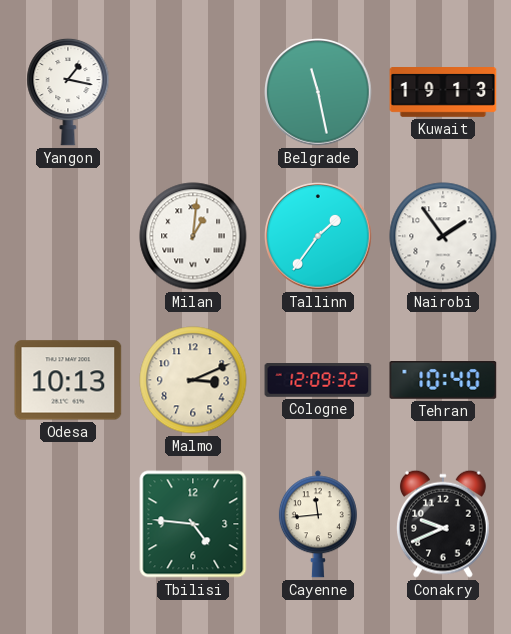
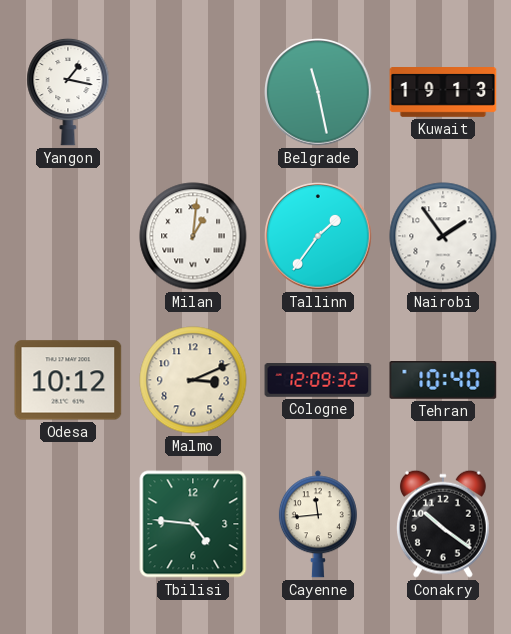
Odesa: 10:13 -> 10:12
Conakry: 9:41 -> 10:21
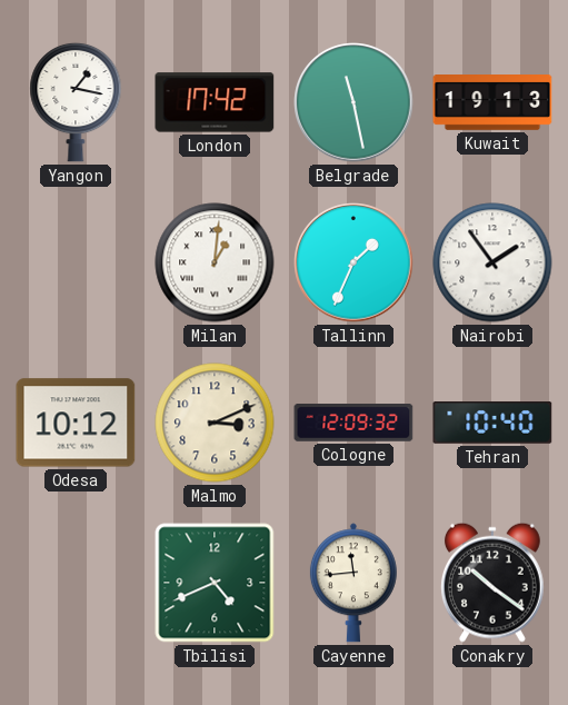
London: none -> 17:42
Tallinn: 1:36 -> 1:34
Tbilisi: 4:46 -> 4:41
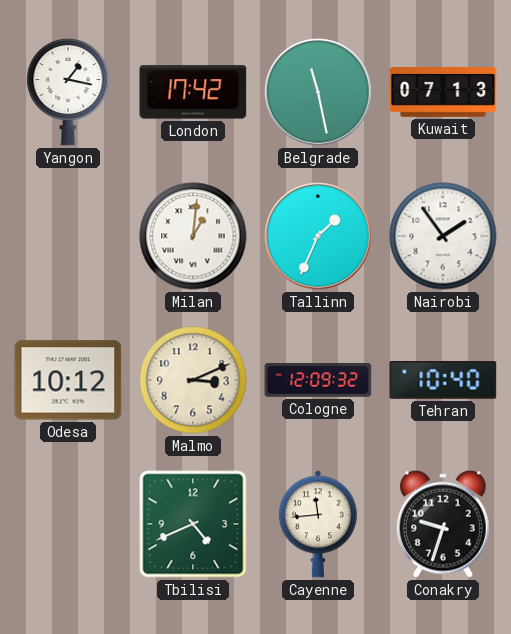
Kuwait: 19:13 -> 07:13
Conakry: 10:21 -> 9:33
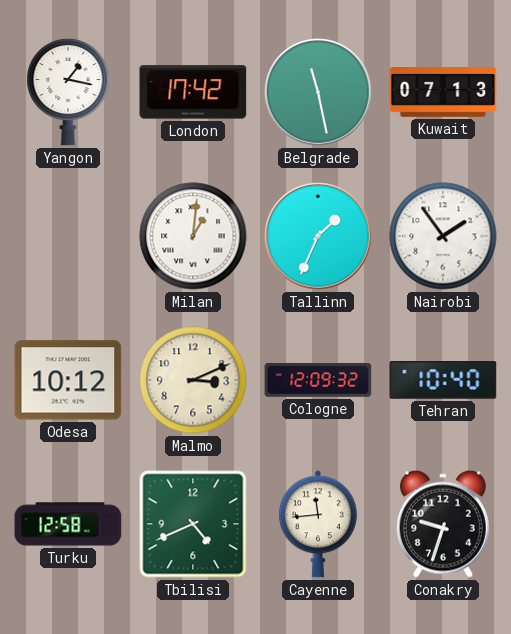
Turku: none -> 12:58
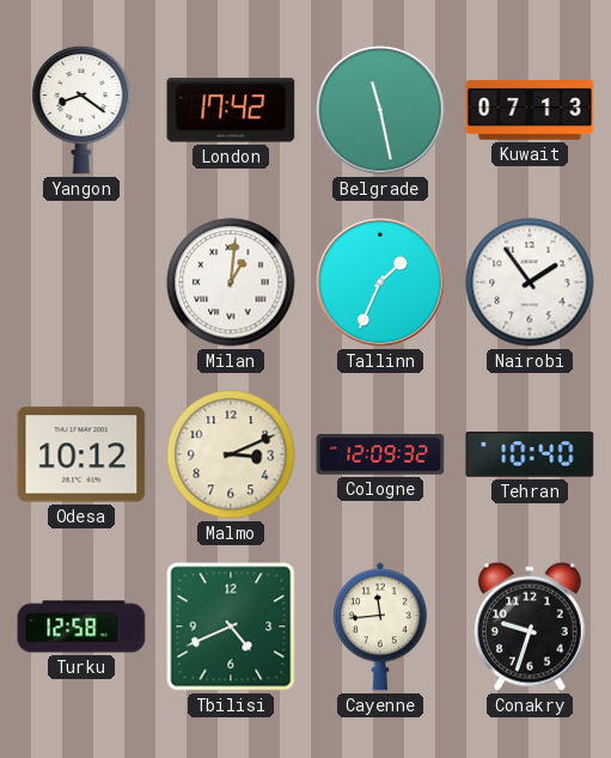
Yangon: 1:17 -> 8:21
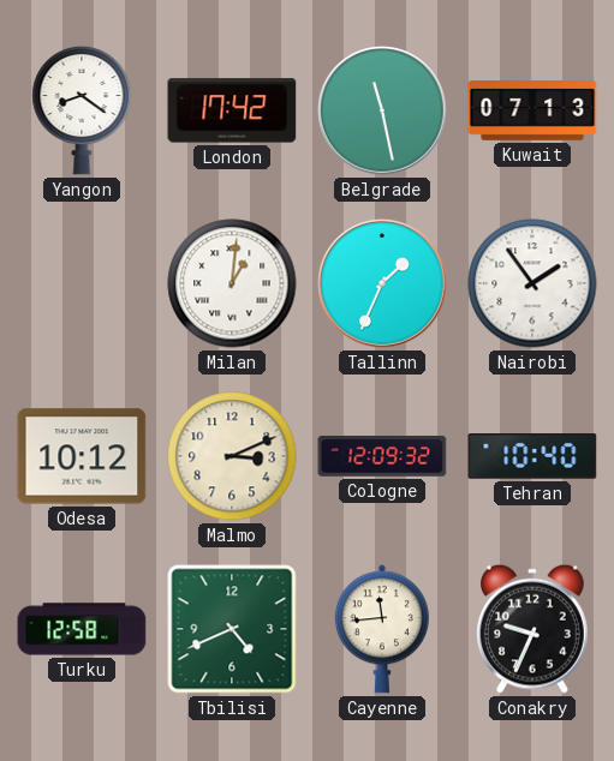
Conakry: 9:33 -> 9:34
